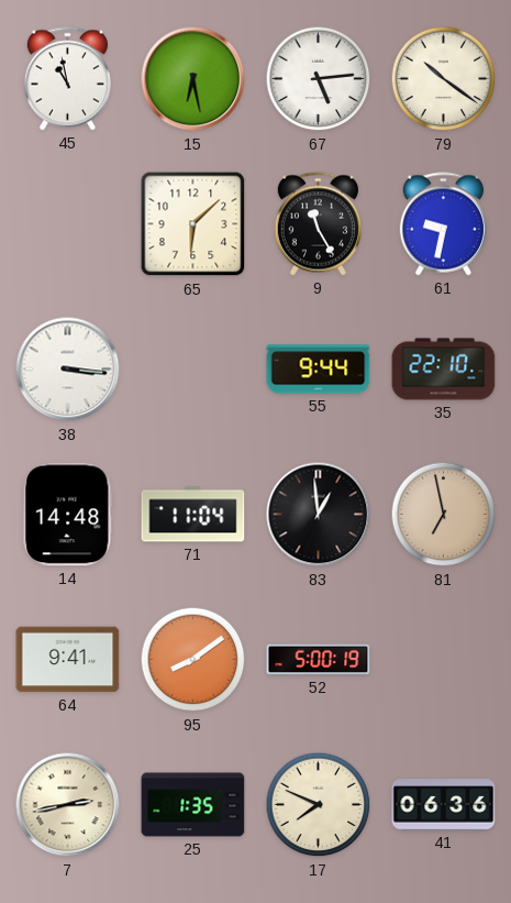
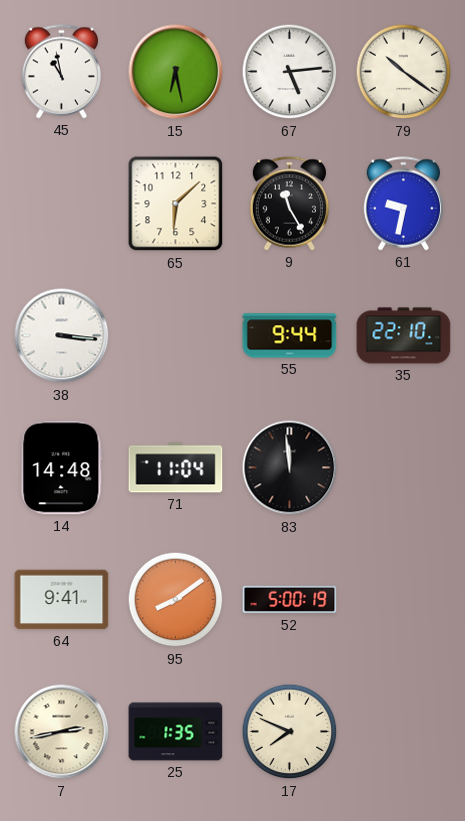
83: 12:59 -> 11:59
81: 6:58 -> none
41: 06:36 -> none
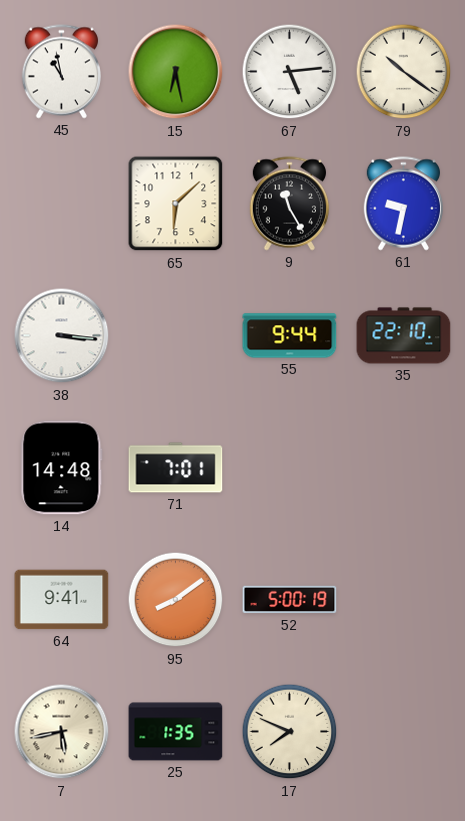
71: 11:04 -> 7:01
83: 11:59 -> none
7: 2:43 -> 5:43
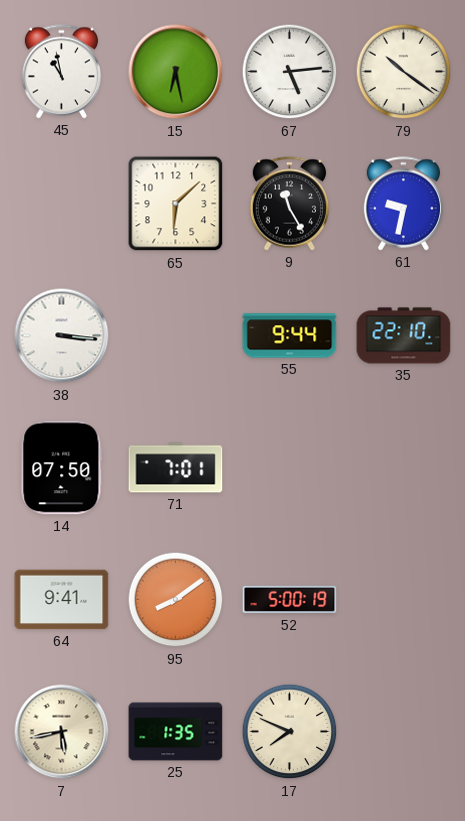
14: 14:48 -> 07:50
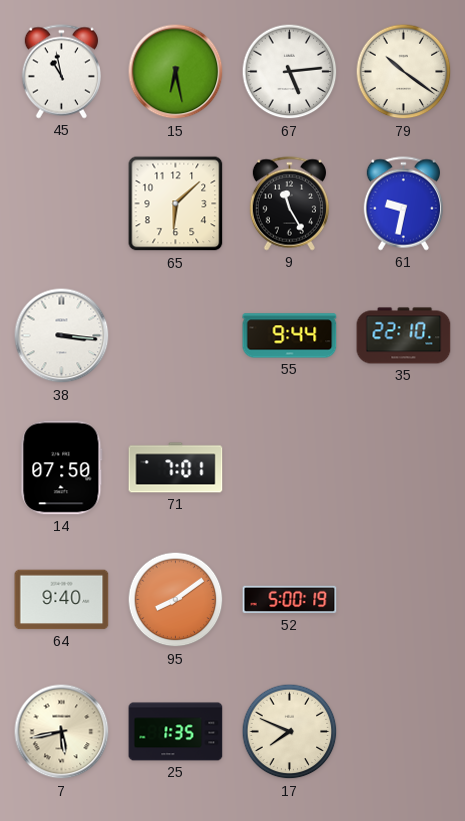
64: 9:41 -> 9:40
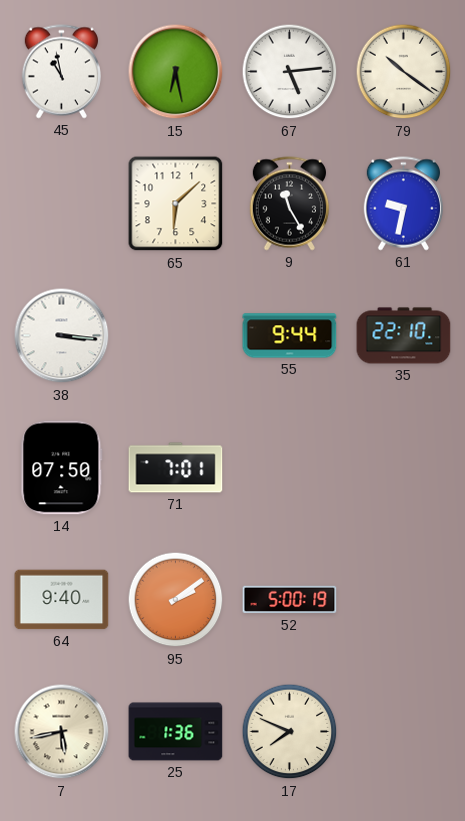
95: 8:09 -> 2:09
25: 1:35 -> 1:36
